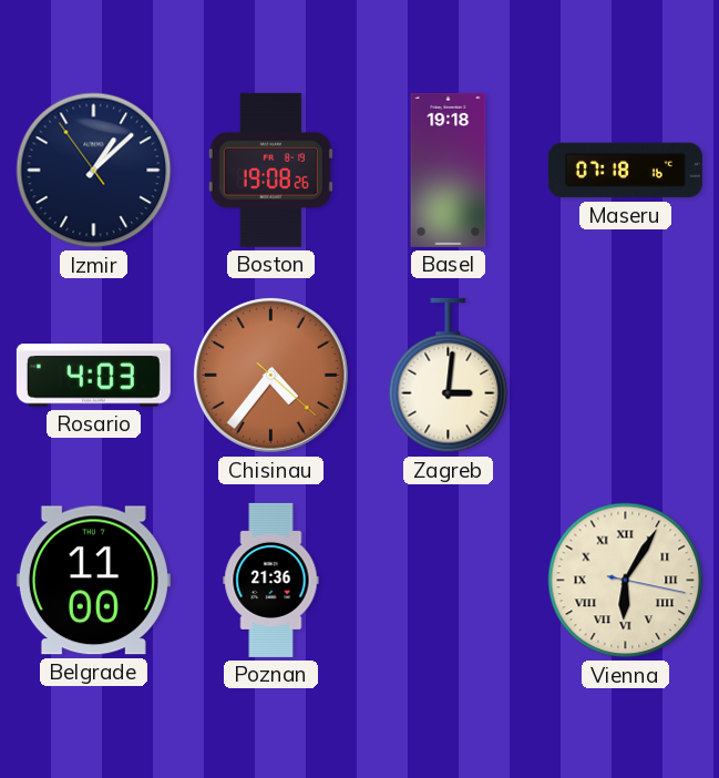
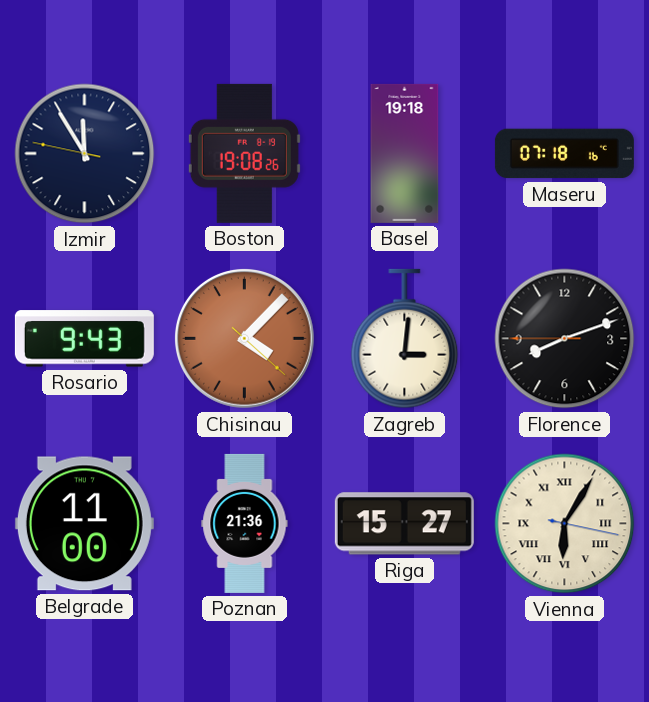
Izmir: 1:07 -> 11:54
Rosario: 4:03 -> 9:43
Chisinau: 4:36 -> 4:07
Florence: none -> 8:11
Riga: none -> 15:27
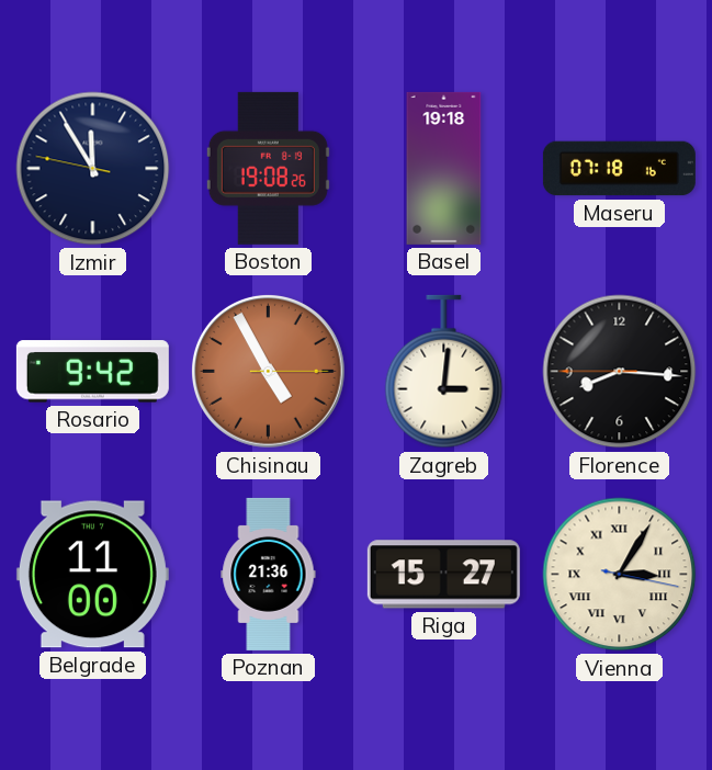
Rosario: 9:43 -> 9:42
Chisinau: 4:07 -> 4:55
Florence: 8:11 -> 8:15
Vienna: 6:05 -> 3:05
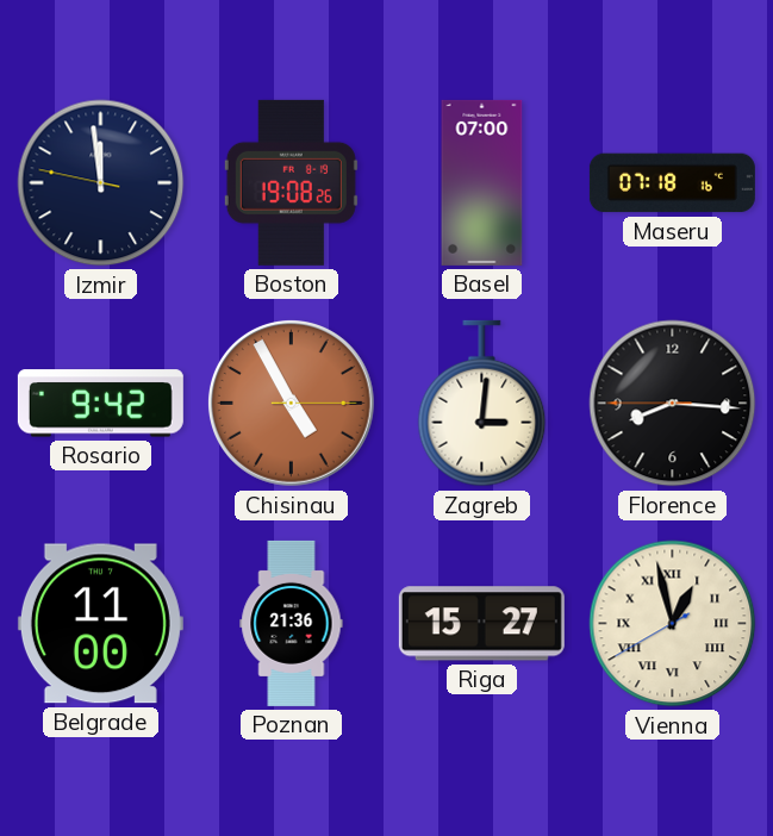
Izmir: 11:54 -> 11:58
Basel: 19:18 -> 07:00
Vienna: 3:05 -> 12:57
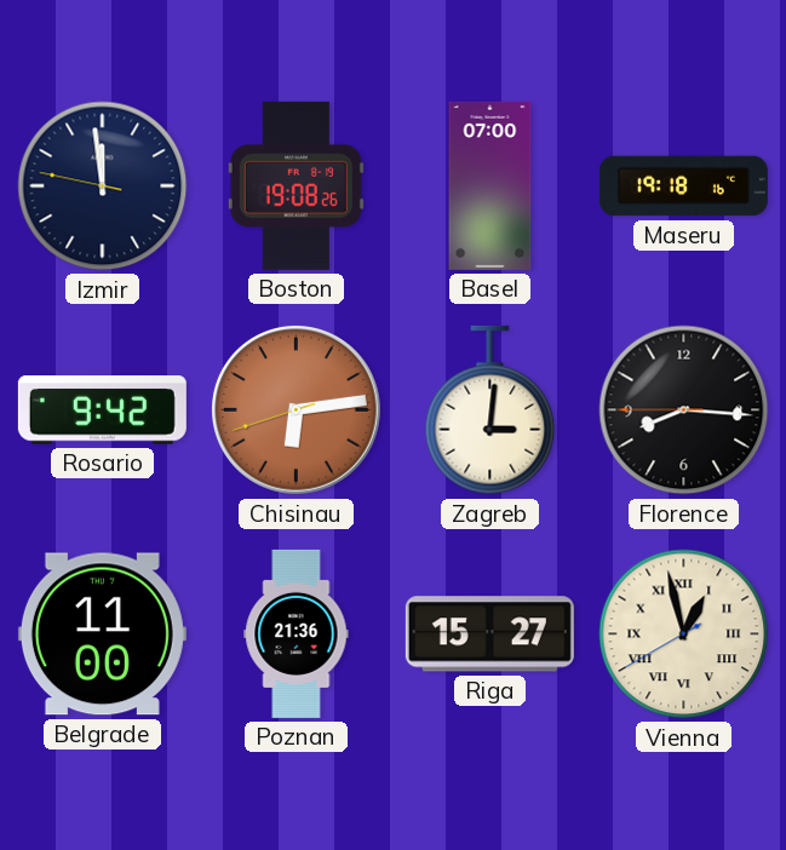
Maseru: 07:18 -> 19:18
Chisinau: 4:55 -> 6:13
